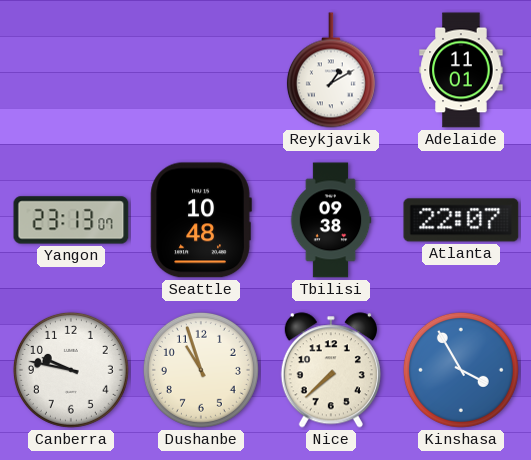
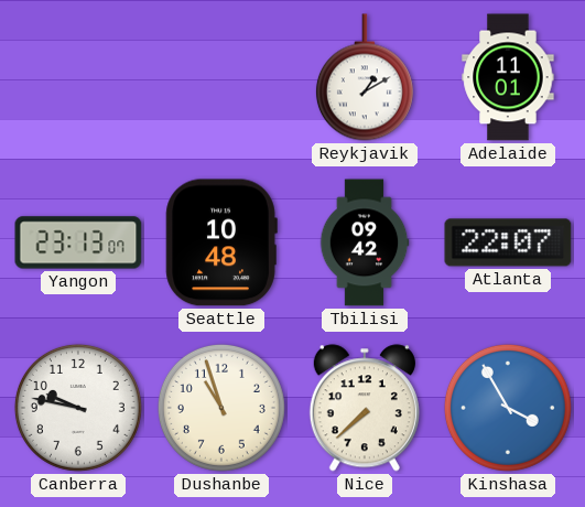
Tbilisi: 09:38 -> 09:42
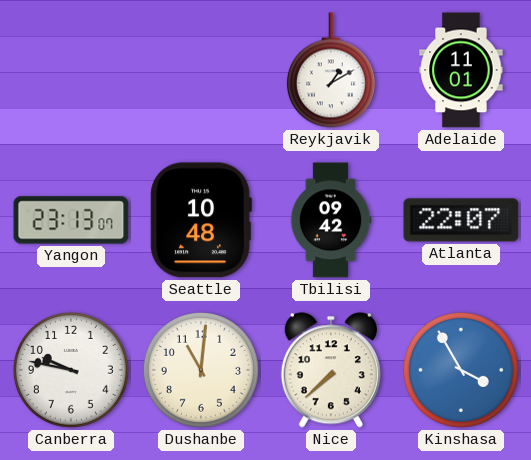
Dushanbe: 10:57 -> 11:01
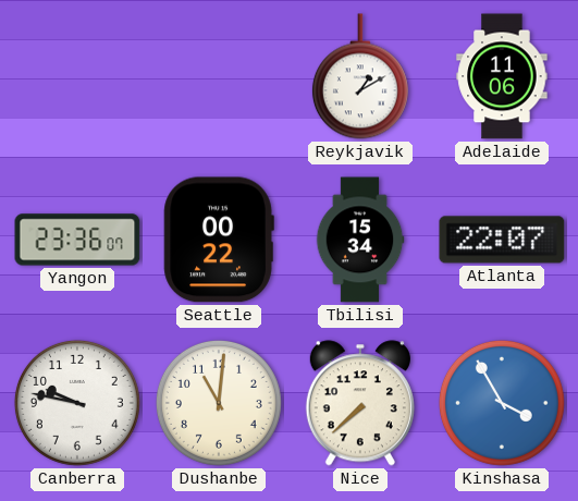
Adelaide: 11:01 -> 11:06
Yangon: 23:13 -> 23:36
Seattle: 10:48 -> 00:22
Tbilisi: 09:42 -> 15:34
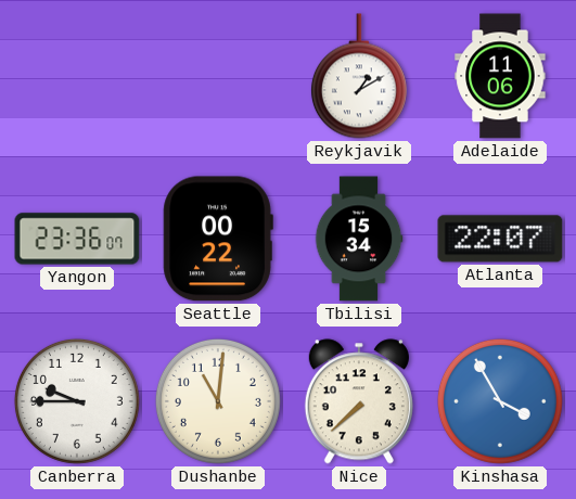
Canberra: 9:47 -> 9:45
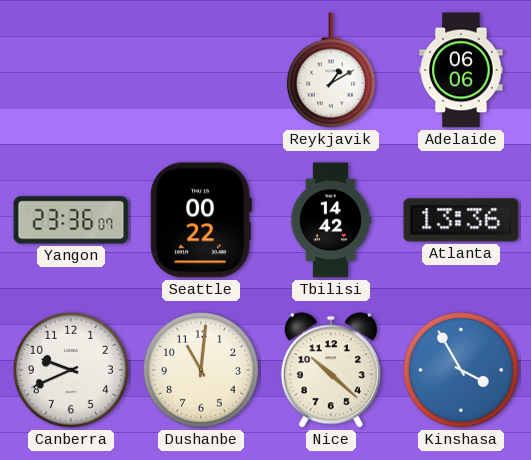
Adelaide: 11:06 -> 06:06
Tbilisi: 15:34 -> 14:42
Atlanta: 22:07 -> 13:36
Canberra: 9:45 -> 9:41
Nice: 7:38 -> 10:22
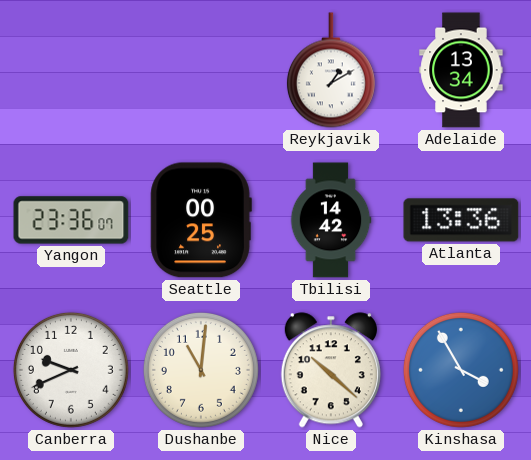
Adelaide: 06:06 -> 13:34
Seattle: 00:22 -> 00:25
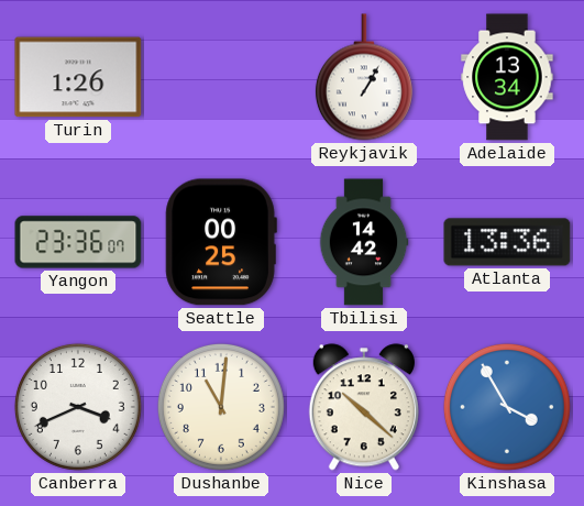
Turin: none -> 1:26
Reykjavik: 1:10 -> 1:05
Canberra: 9:41 -> 3:41
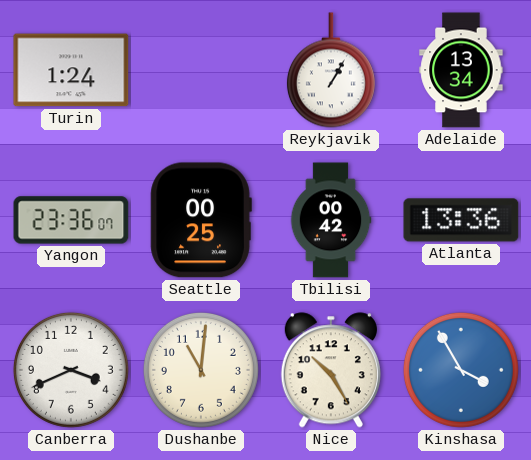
Turin: 1:26 -> 1:24
Tbilisi: 14:42 -> 00:42
Nice: 10:22 -> 10:25
